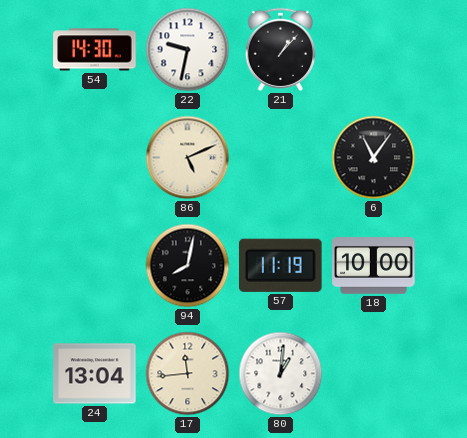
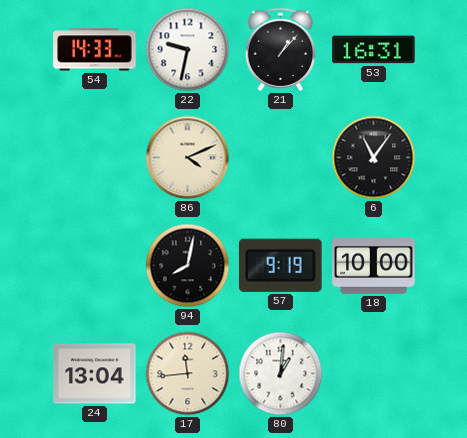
54: 14:30 -> 14:33
53: none -> 16:31
86: 5:11 -> 4:11
57: 11:19 -> 9:19
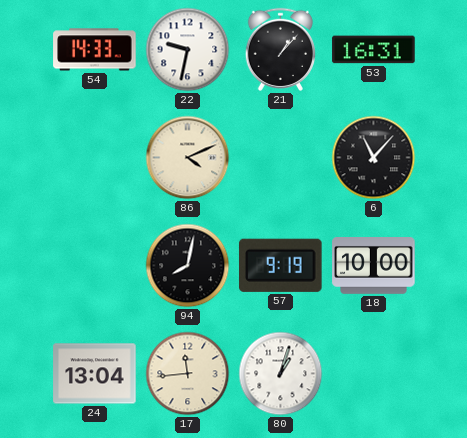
6: 11:06 -> 11:07
80: 1:01 -> 1:03
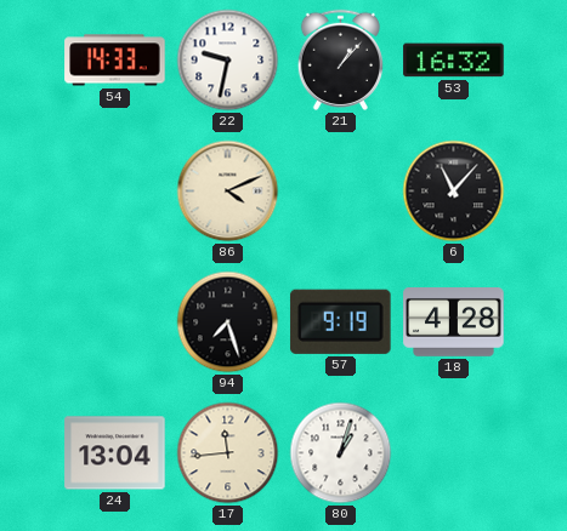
53: 16:31 -> 16:32
94: 8:02 -> 7:27
18: 10:00 -> 4:28
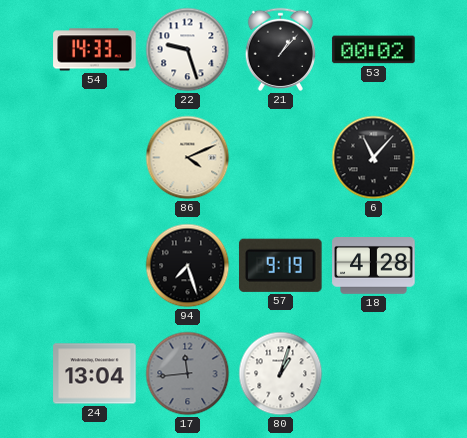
22: 9:32 -> 9:27
53: 16:32 -> 00:02
17 dial: cream -> grey
